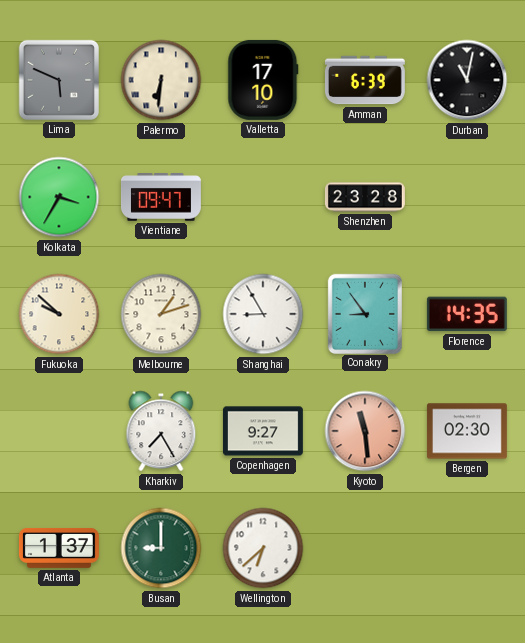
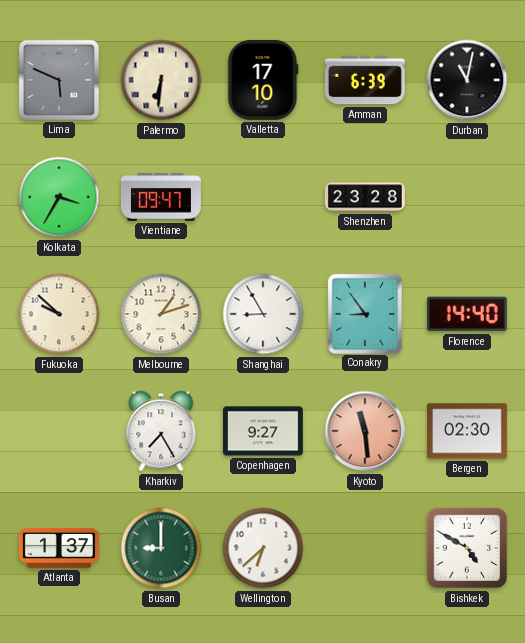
Florence: 14:35 -> 14:40
Bishkek: none -> 4:50
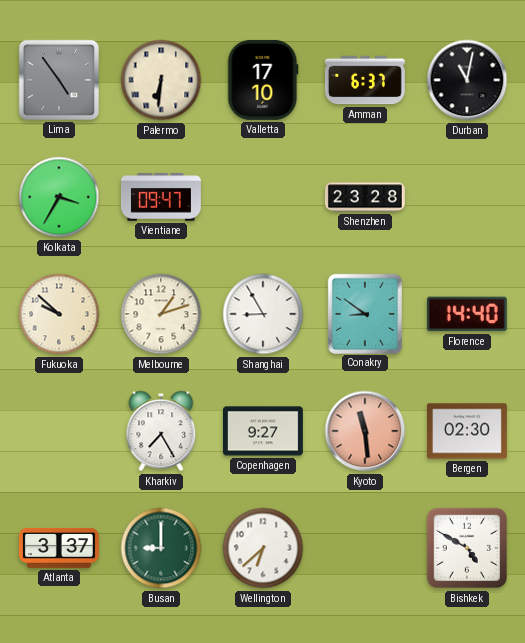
Lima: 5:49 -> 4:54
Amman: 6:39 -> 6:37
Conakry: 8:54 -> 8:51
Atlanta: 1:37 -> 3:37
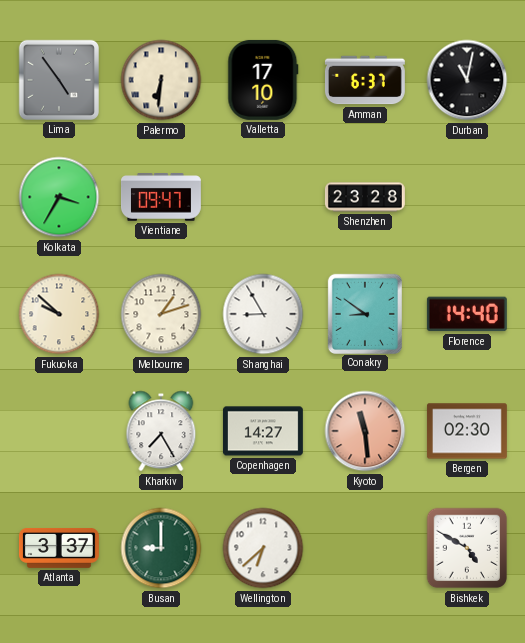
Copenhagen: 9:27 -> 14:27
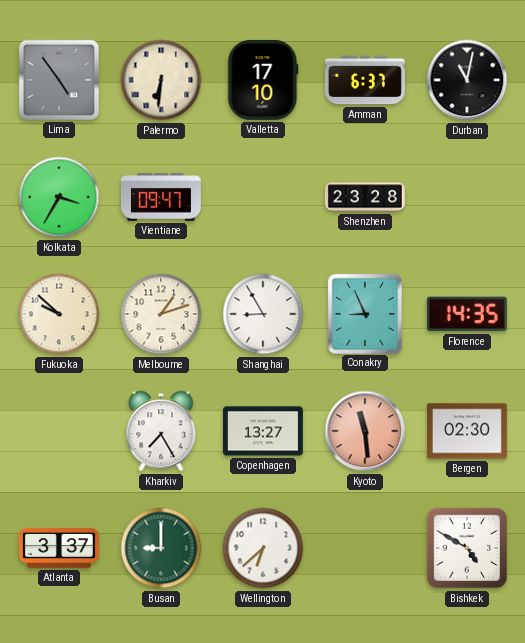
Conakry: 8:51 -> 8:56
Florence: 14:40 -> 14:35
Copenhagen: 14:27 -> 13:27
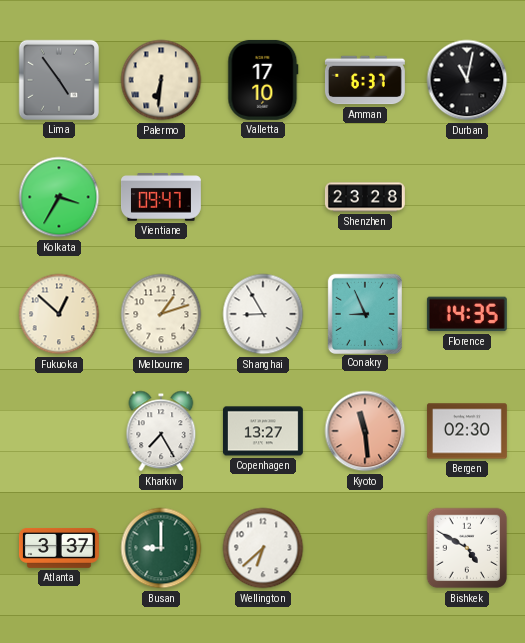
Fukuoka: 9:52 -> 12:52
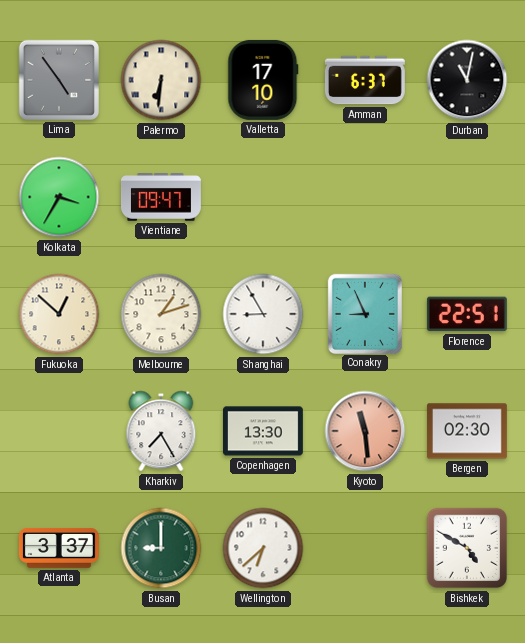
Shenzhen: 23:28 -> none
Florence: 14:35 -> 22:51
Copenhagen: 13:27 -> 13:30
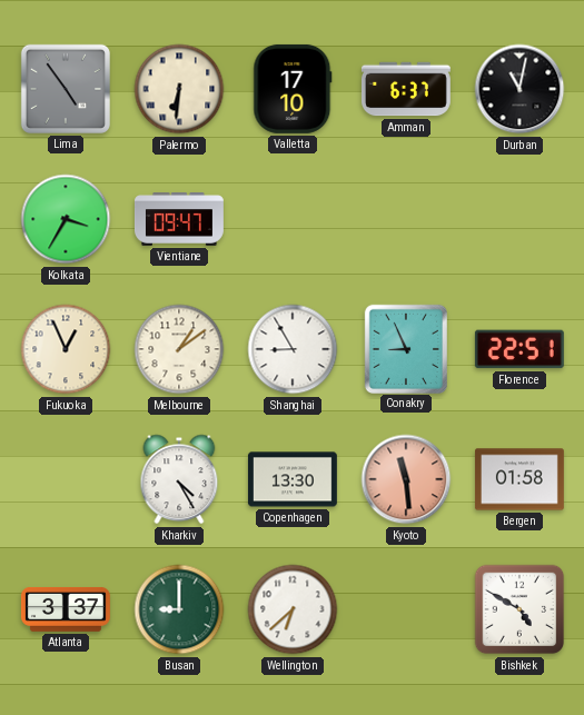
Fukuoka: 12:52 -> 12:56
Melbourne: 1:12 -> 1:09
Kharkiv: 7:25 -> 4:25
Bergen: 02:30 -> 01:58
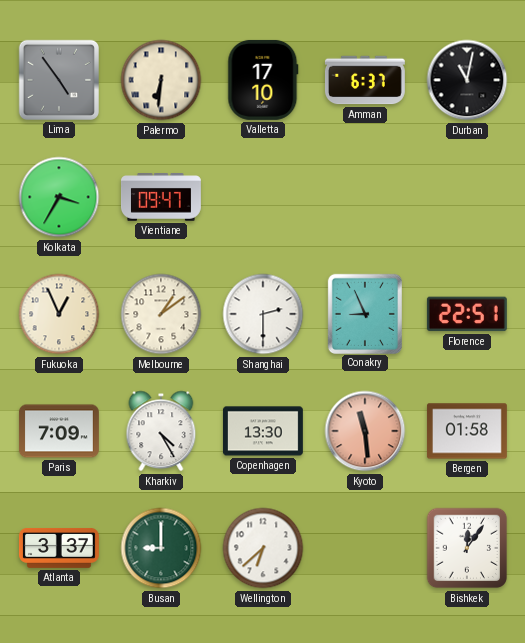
Shanghai: 8:55 -> 2:30
Paris: none -> 7:09
Bishkek: 4:50 -> 12:06
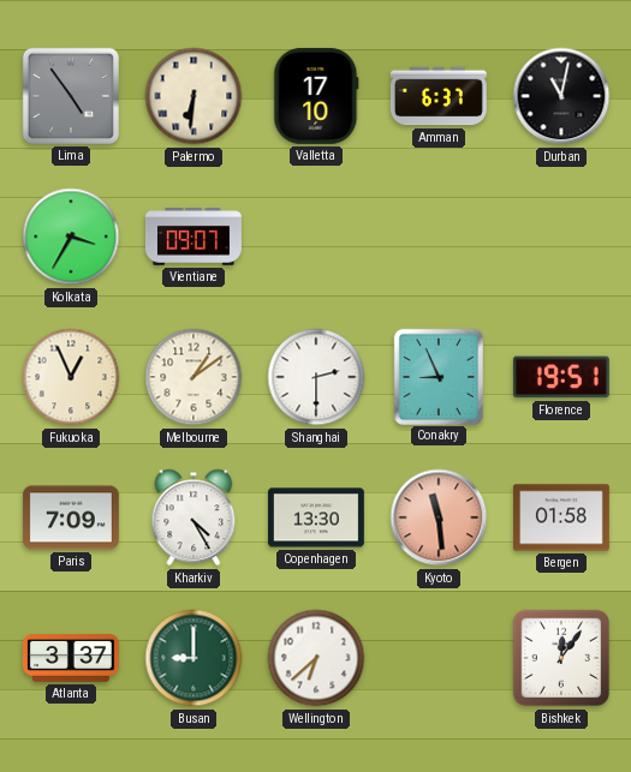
Vientiane: 09:47 -> 09:07
Florence: 22:51 -> 19:51
